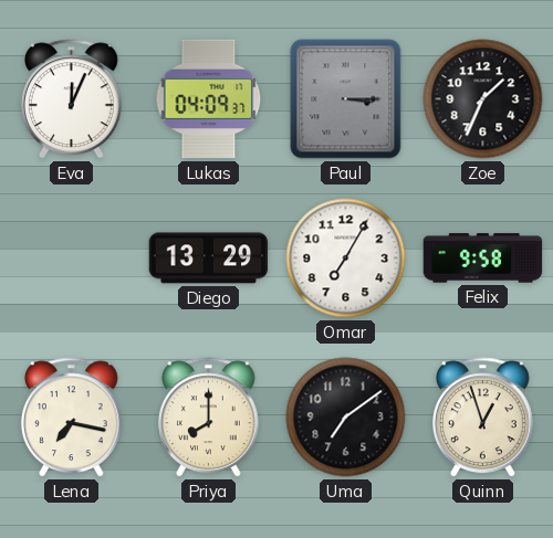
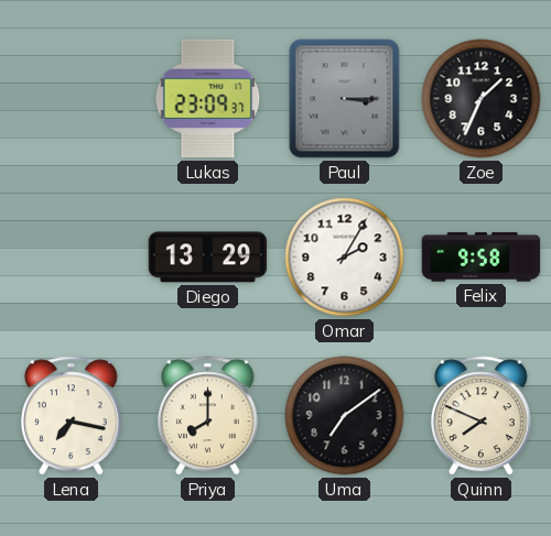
Eva: 12:04 -> none
Lukas: 04:09 -> 23:09
Omar: 7:05 -> 2:05
Quinn: 12:57 -> 7:49
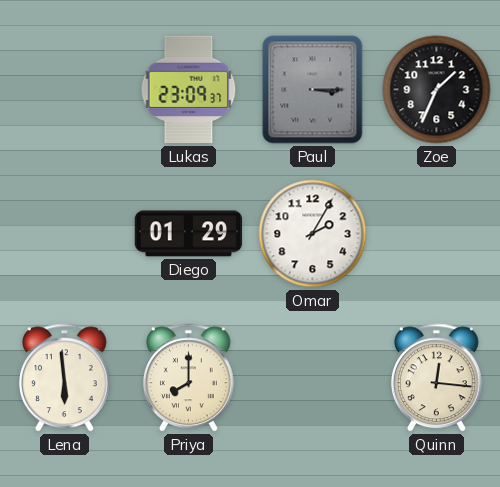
Diego: 13:29 -> 01:29
Felix: 9:58 -> none
Lena: 7:17 -> 5:59
Uma: 7:09 -> none
Quinn: 7:49 -> 12:16
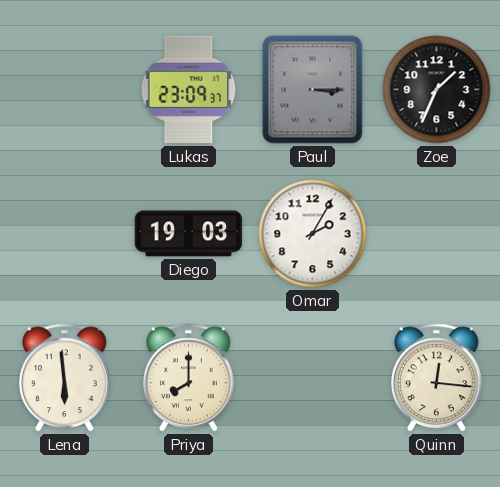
Diego: 01:29 -> 19:03
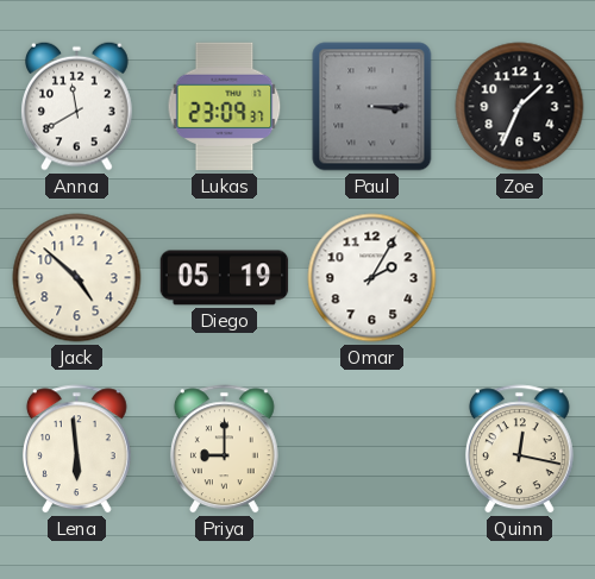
Anna: none -> 11:40
Jack: none -> 4:52
Diego: 19:03 -> 05:19
Priya: 8:00 -> 9:00
Quinn: 12:16 -> 12:17
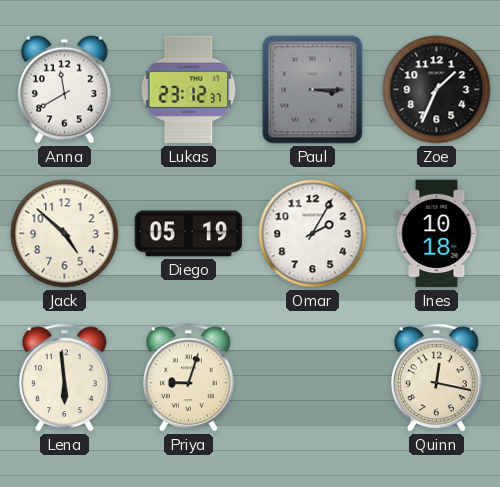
Lukas: 23:09 -> 23:12
Ines: none -> 10:18
Priya: 9:00 -> 9:03
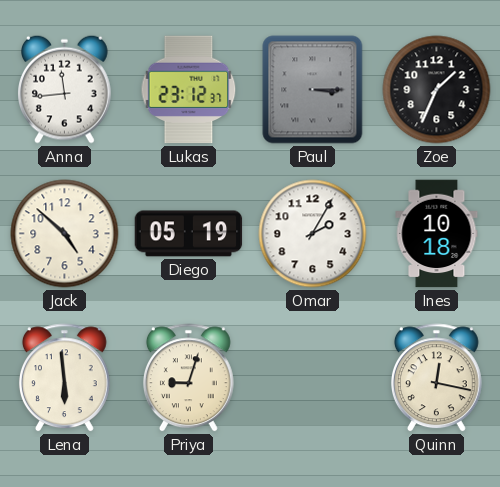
Anna: 11:40 -> 11:44
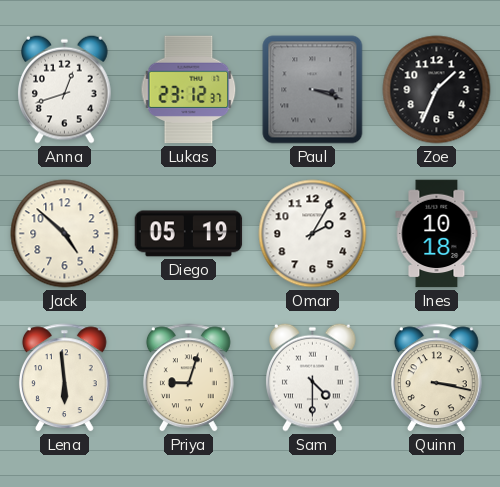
Anna: 11:44 -> 12:42
Paul: 3:15 -> 3:18
Sam: none -> 4:30
Quinn: 12:17 -> 3:17
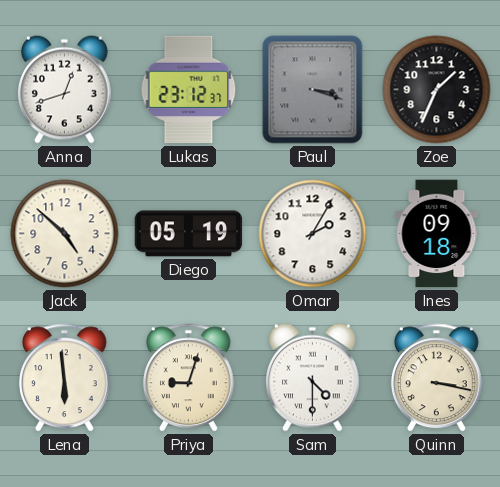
Ines: 10:18 -> 09:18
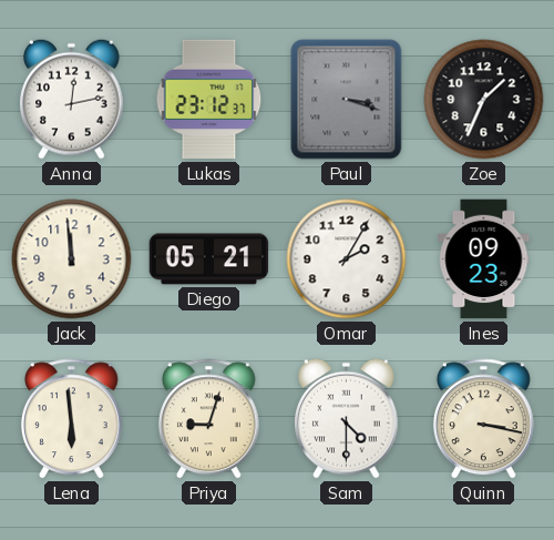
Anna: 12:42 -> 12:13
Jack: 4:52 -> 11:59
Diego: 05:19 -> 05:21
Ines: 09:18 -> 09:23
